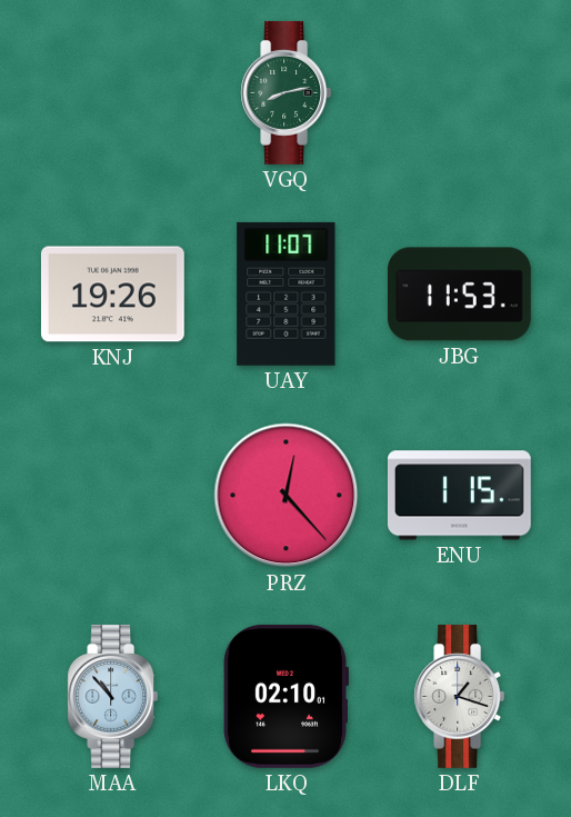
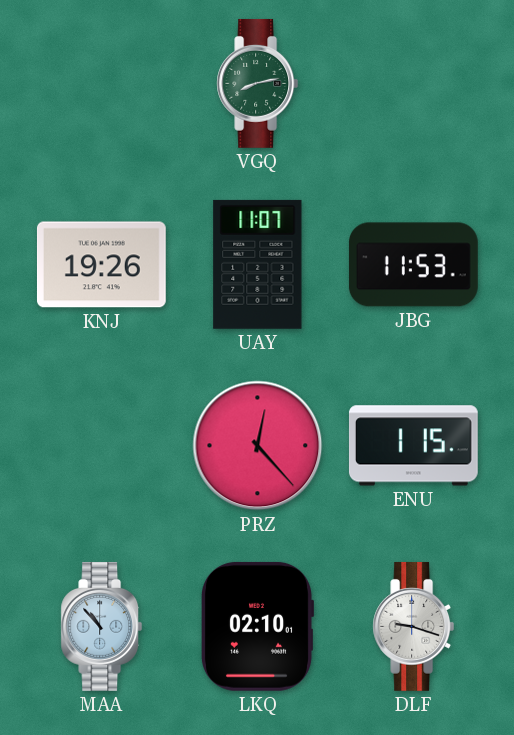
DLF: 1:18 -> 9:18
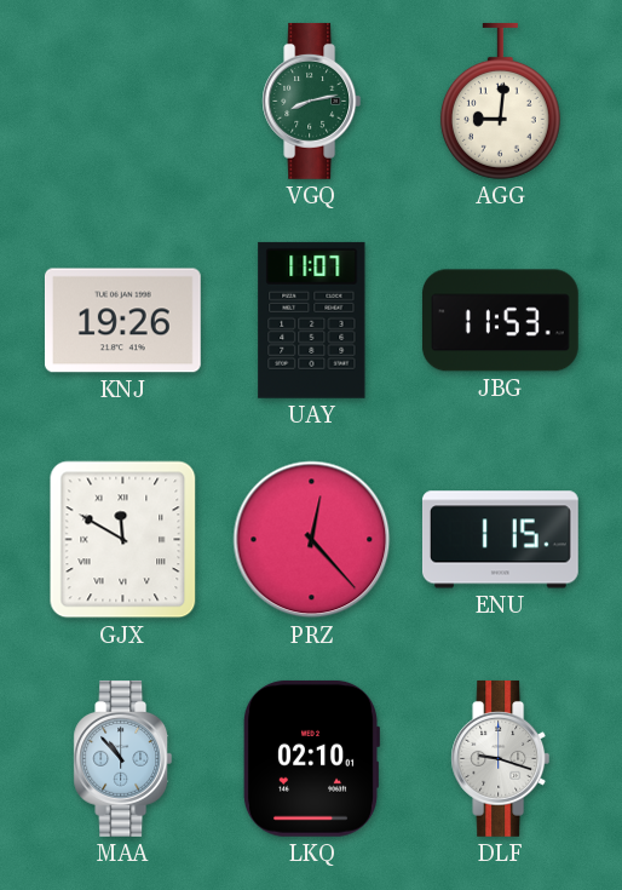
AGG: none -> 9:01
GJX: none -> 11:50
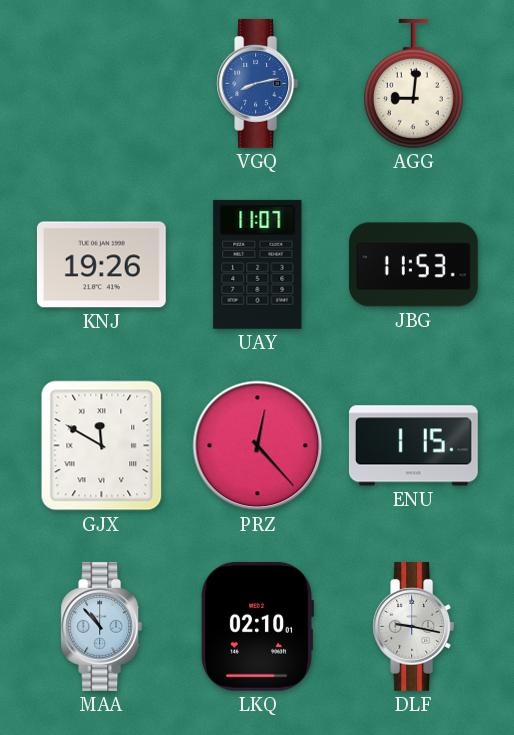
VGQ dial: green -> blue
DLF: 9:18 -> 9:17
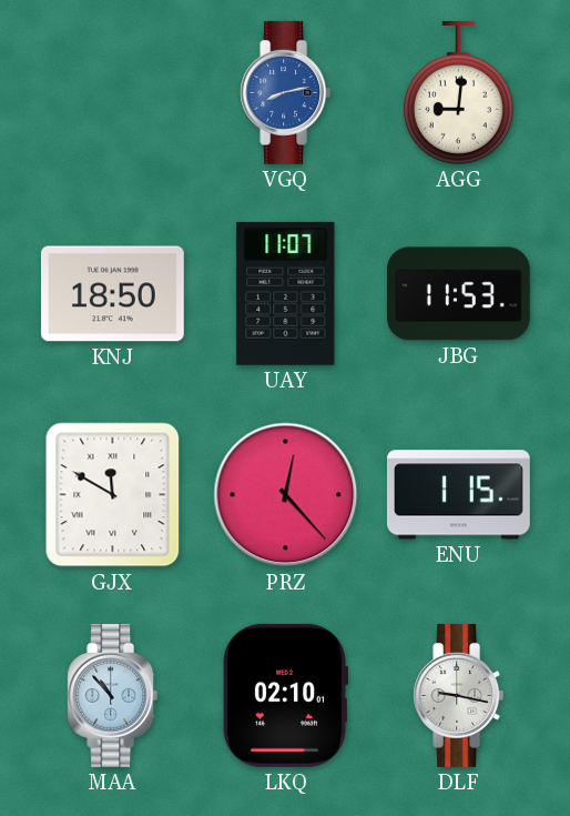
KNJ: 19:26 -> 18:50
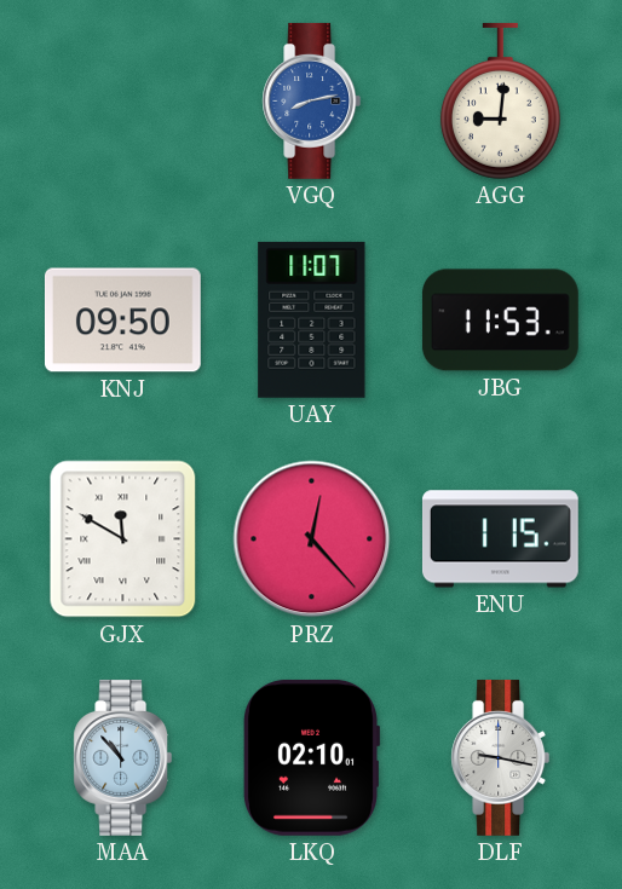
KNJ: 18:50 -> 09:50
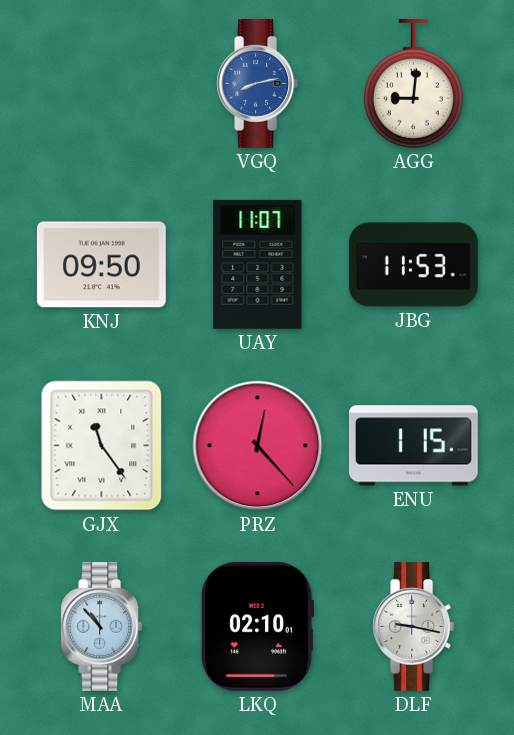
GJX: 11:50 -> 11:24
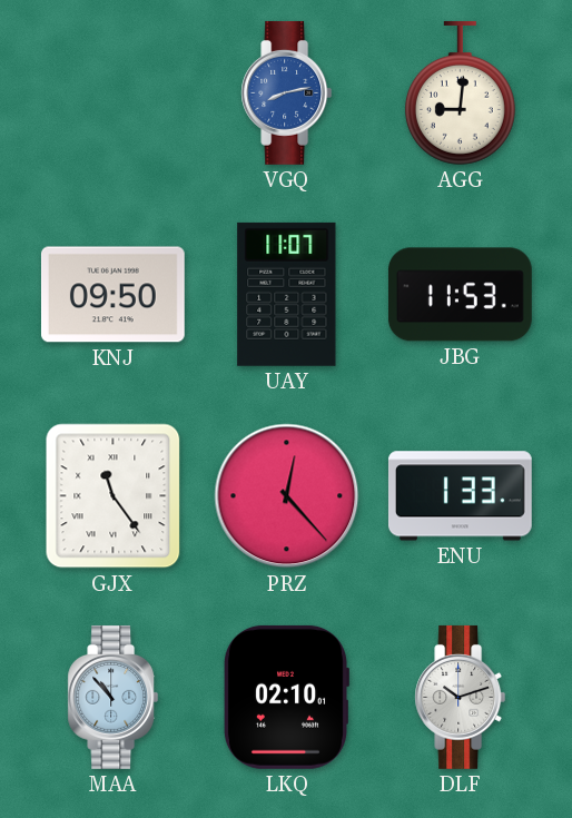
ENU: 1:15 -> 1:33
DLF: 9:17 -> 10:12
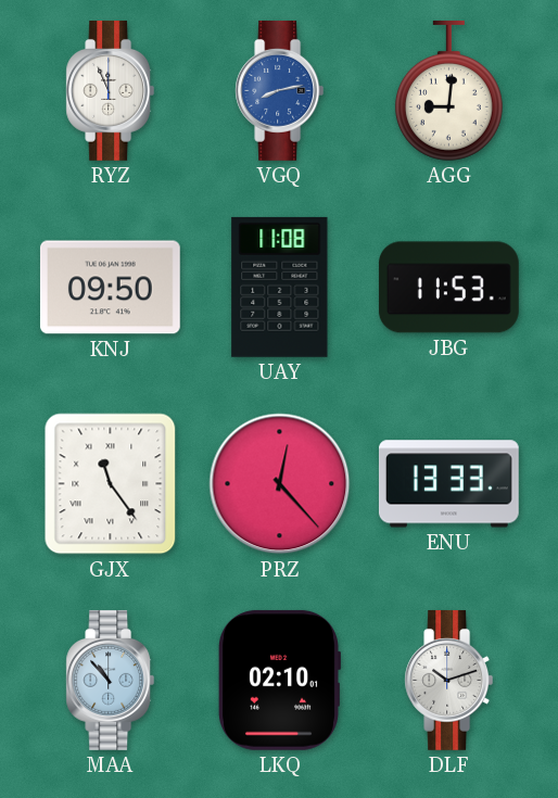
RYZ: none -> 11:56
UAY: 11:07 -> 11:08
ENU: 1:33 -> 13:33
